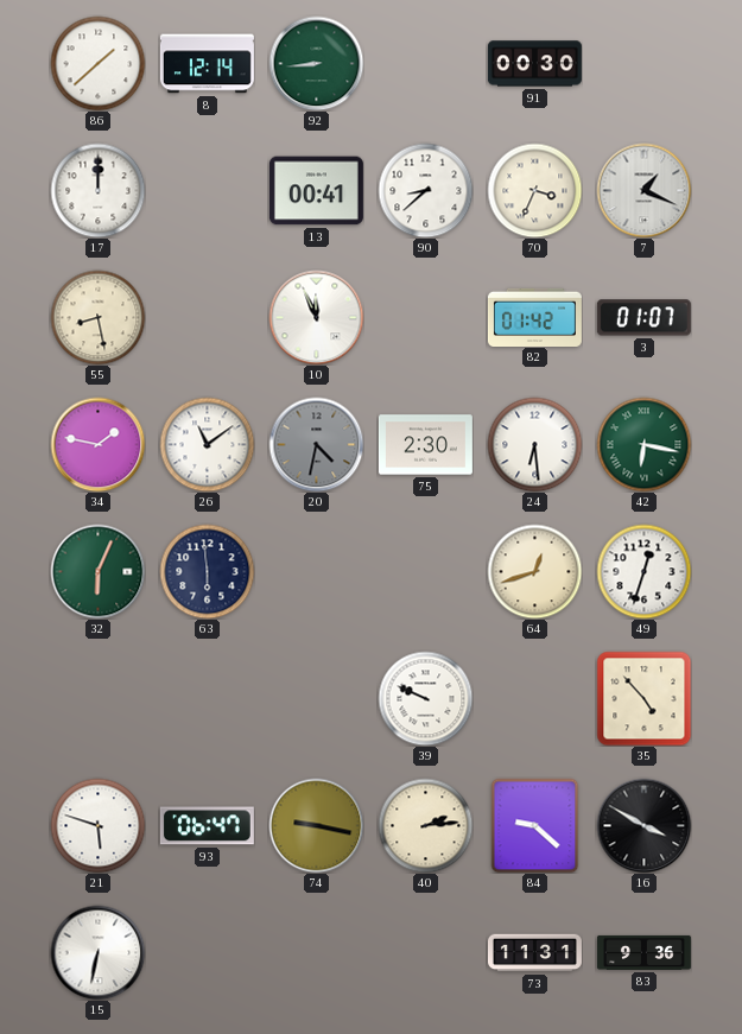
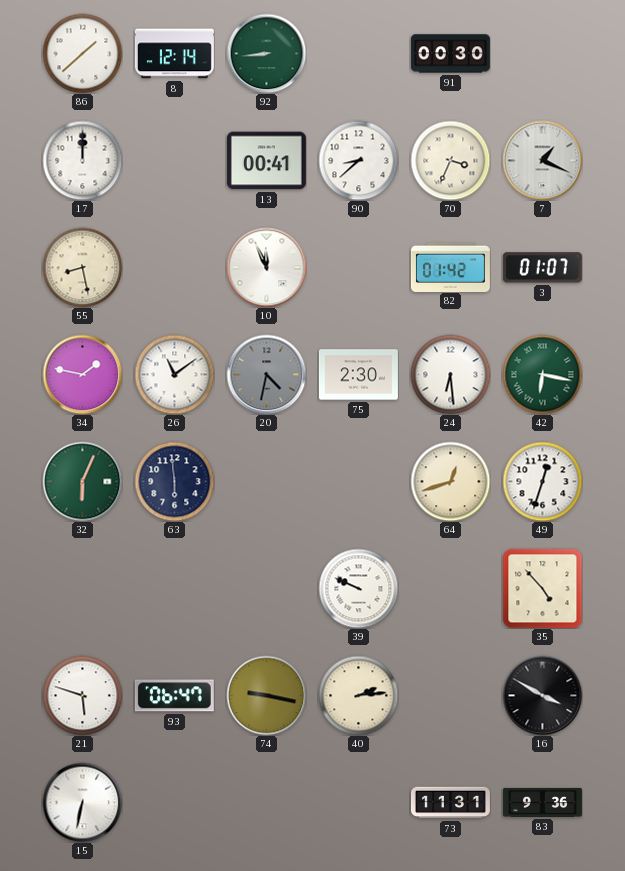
84: 9:22 -> none
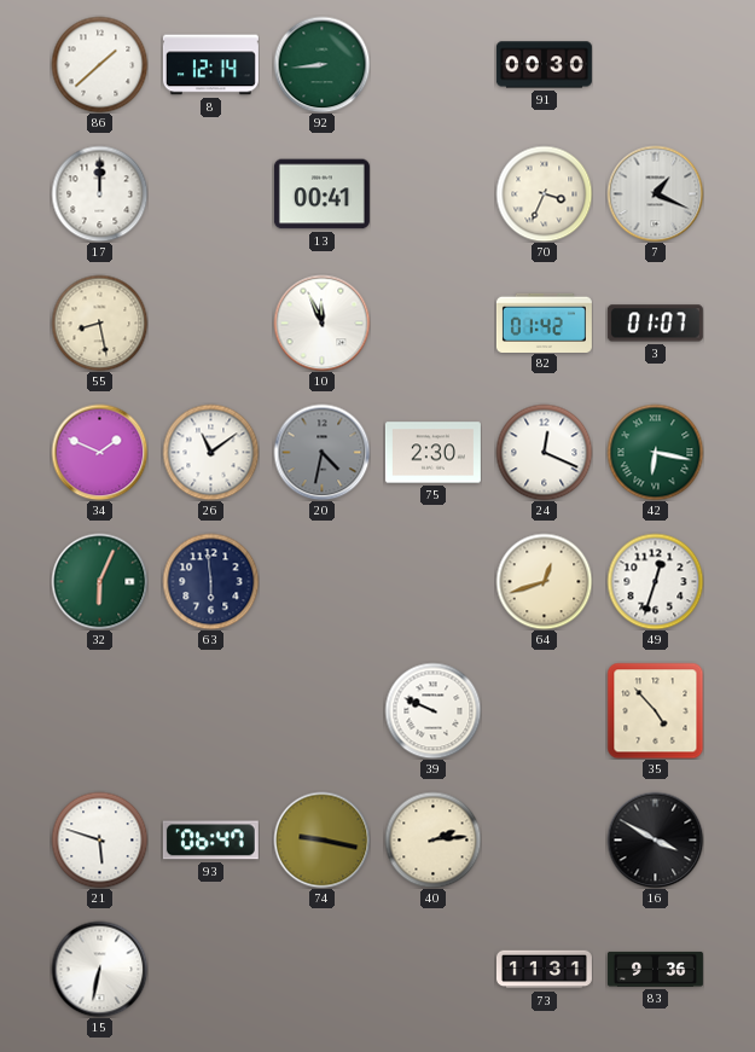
90: 8:38 -> none
34: 1:47 -> 1:49
24: 6:29 -> 12:19
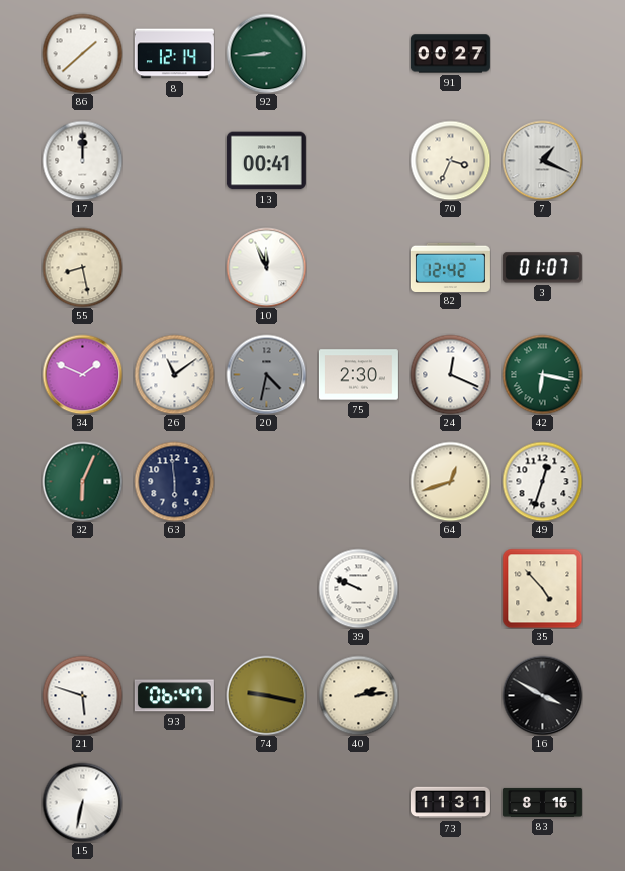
91: 00:30 -> 00:27
82: 01:42 -> 12:42
83: 9:36 -> 8:16
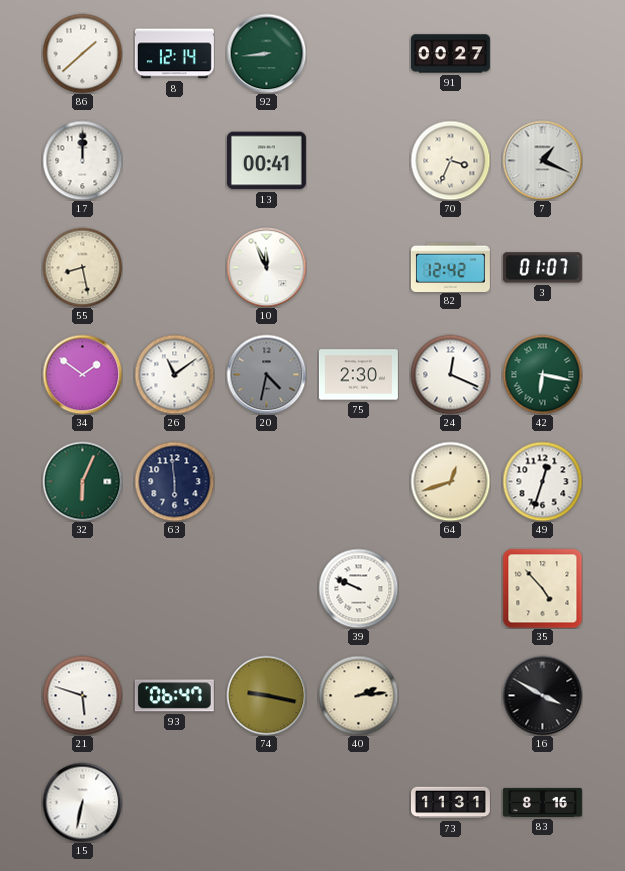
34: 1:49 -> 1:51
